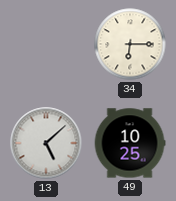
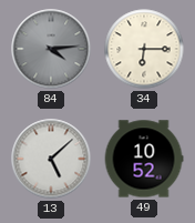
84: none -> 4:14
49: 10:25 -> 10:52
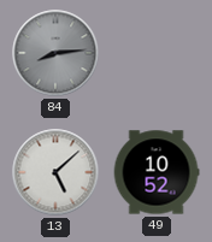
84: 4:14 -> 8:14
34: 6:15 -> none
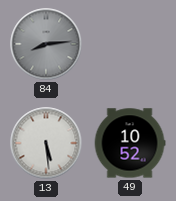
13: 5:08 -> 5:29
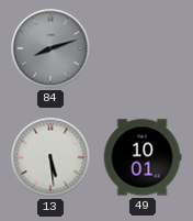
84: 8:14 -> 8:12
49: 10:52 -> 10:01
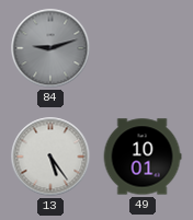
84: 8:12 -> 9:12
13: 5:29 -> 5:24
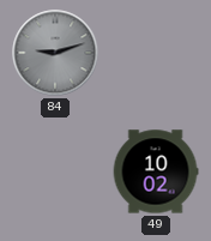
13: 5:24 -> none
49: 10:01 -> 10:02
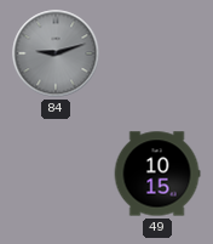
49: 10:02 -> 10:15
